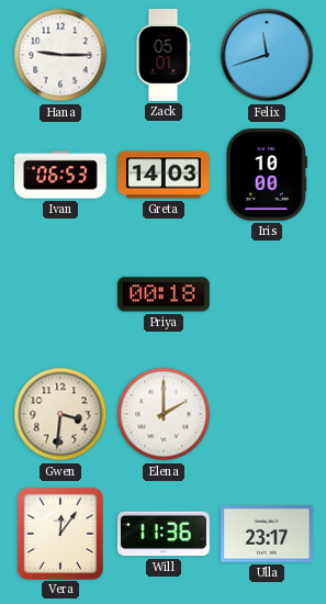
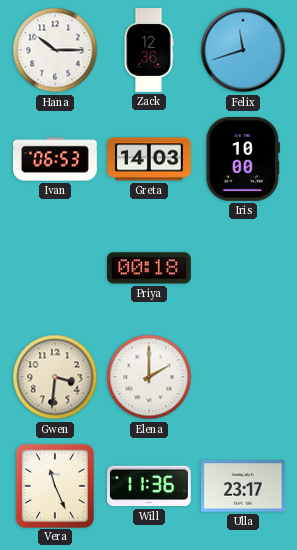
Hana: 9:15 -> 10:15
Zack: 05:01 -> 12:36
Vera: 12:06 -> 11:26
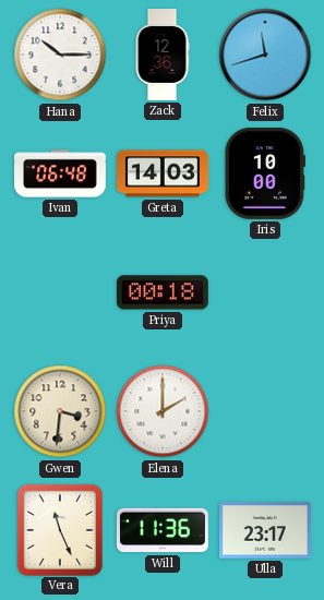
Ivan: 06:53 -> 06:48
